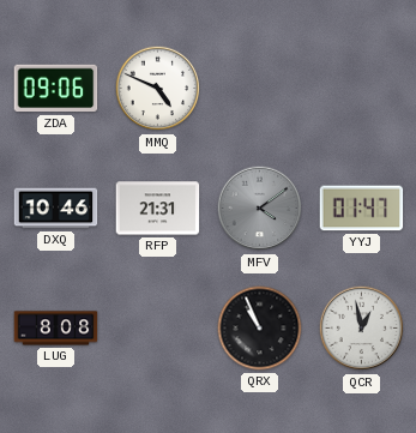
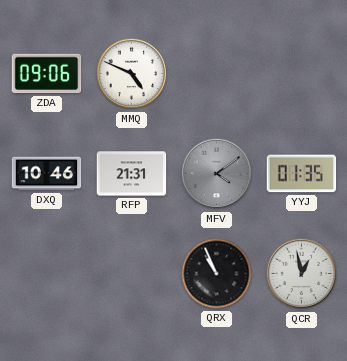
YYJ: 01:47 -> 01:35
LUG: 8:08 -> none
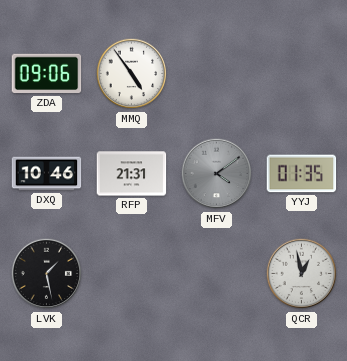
MMQ: 4:49 -> 4:54
LVK: none -> 1:28
QRX: 10:56 -> none
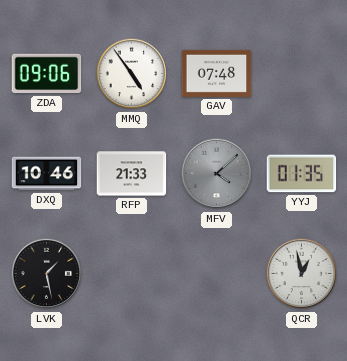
GAV: none -> 07:48
RFP: 21:31 -> 21:33
MFV: 4:09 -> 4:08
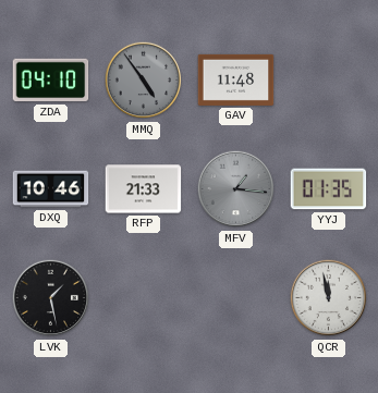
ZDA: 09:06 -> 04:10
MMQ dial: white -> grey
GAV: 07:48 -> 11:48
MFV: 4:08 -> 1:16
QCR: 12:58 -> 11:58
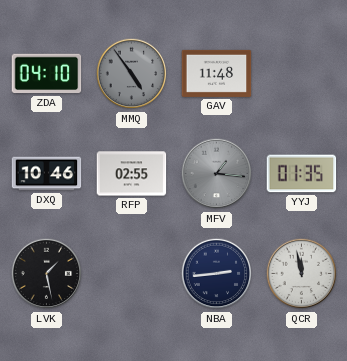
RFP: 21:33 -> 02:55
NBA: none -> 2:44
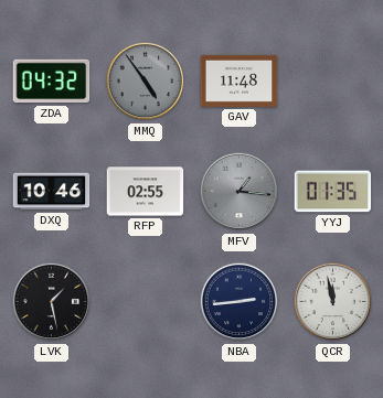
ZDA: 04:10 -> 04:32
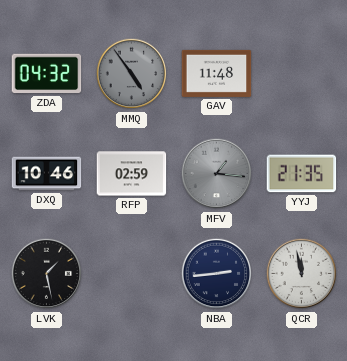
RFP: 02:55 -> 02:59
YYJ: 01:35 -> 21:35
